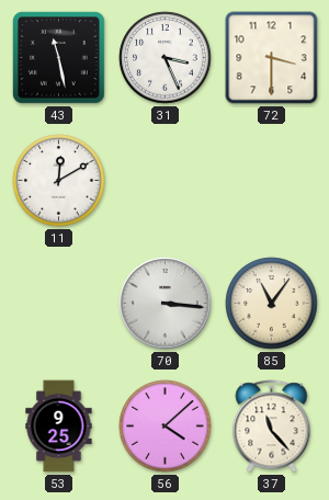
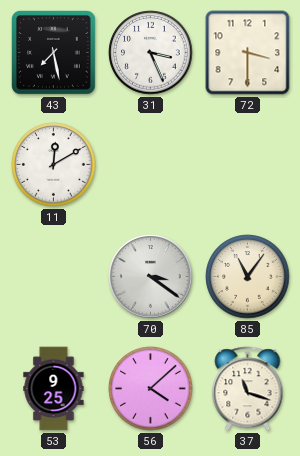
43: 11:28 -> 7:28
70: 3:16 -> 3:21
37: 11:23 -> 11:18
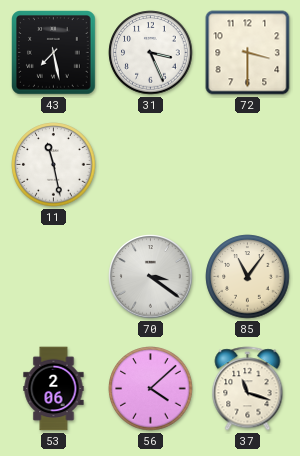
11: 12:10 -> 11:28
53: 9:25 -> 2:06
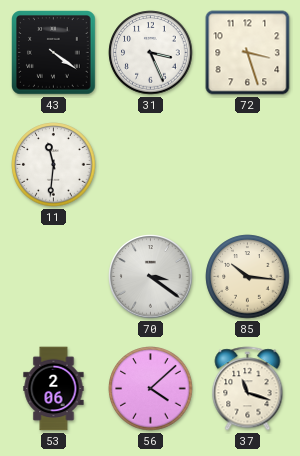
43: 7:28 -> 4:21
72: 3:30 -> 3:27
11: 11:28 -> 11:31
85: 11:06 -> 10:16
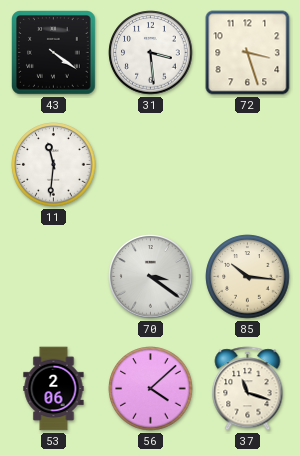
31: 3:26 -> 3:29
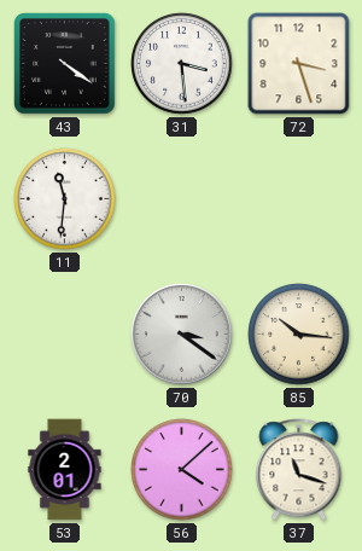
53: 2:06 -> 2:01
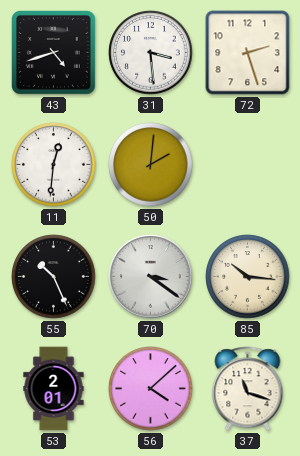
43: 4:21 -> 4:42
72: 3:27 -> 2:27
11: 11:31 -> 12:31
50: none -> 2:01
55: none -> 10:26
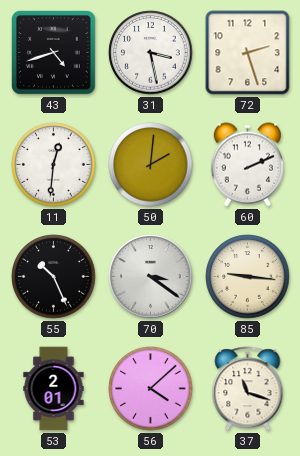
31: 3:29 -> 3:28
60: none -> 2:11
85: 10:16 -> 9:16
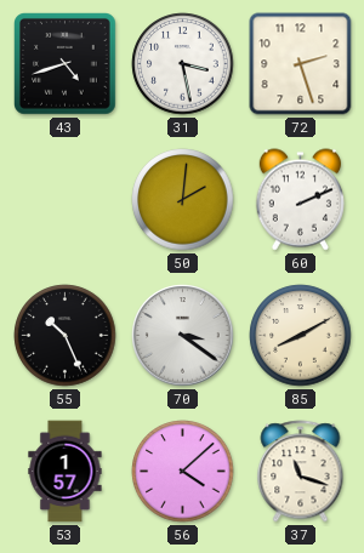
11: 12:31 -> none
85: 9:16 -> 8:10
53: 2:01 -> 1:57
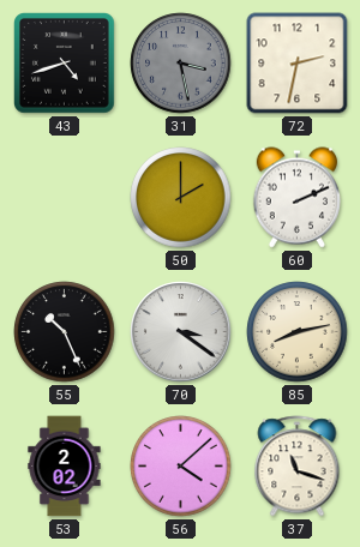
31 dial: white -> grey
72: 2:27 -> 2:32
50: 2:01 -> 2:00
85: 8:10 -> 8:13
53: 1:57 -> 2:02
